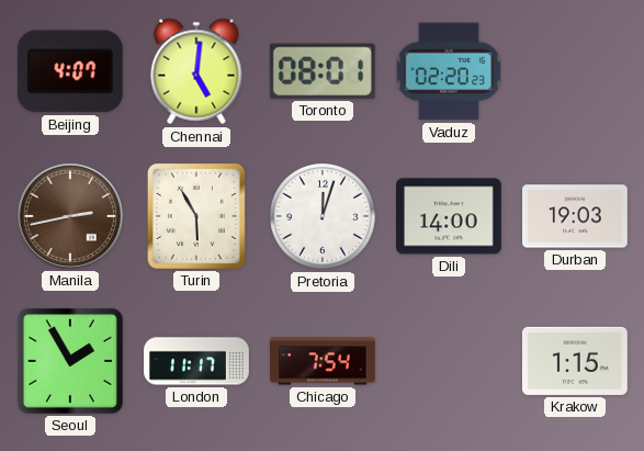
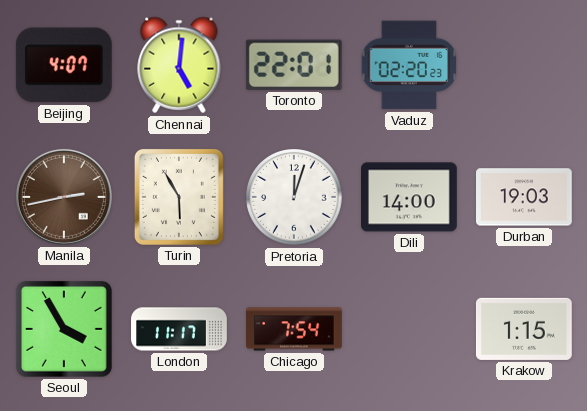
Toronto: 08:01 -> 22:01
Seoul: 1:55 -> 3:55
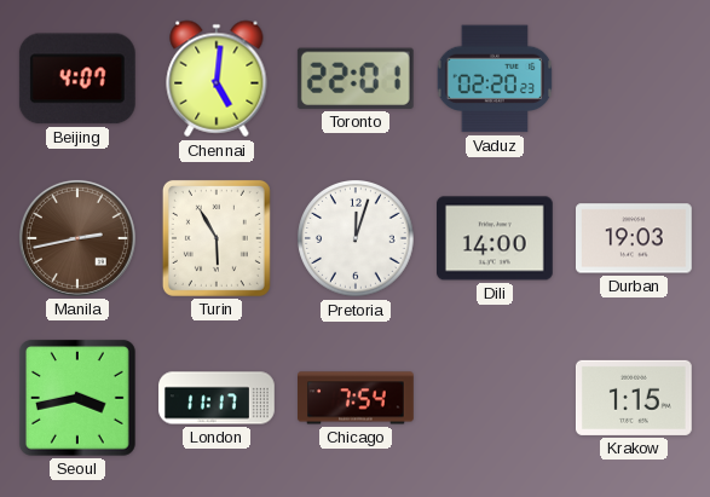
Seoul: 3:55 -> 3:43
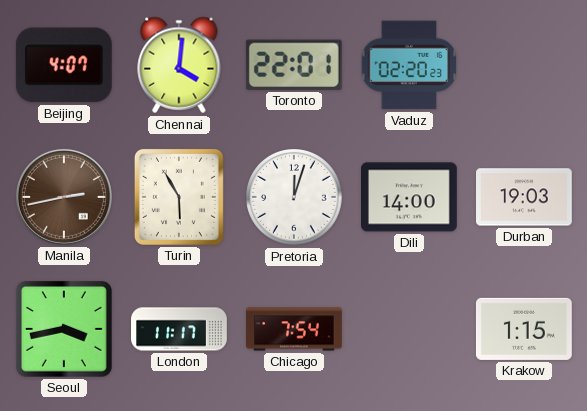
Chennai: 5:01 -> 4:01
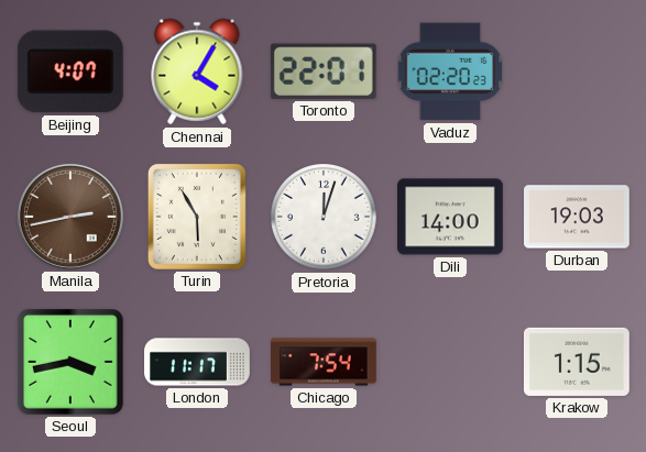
Chennai: 4:01 -> 4:05
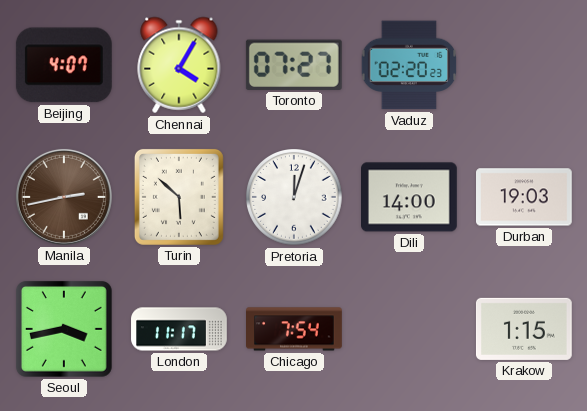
Toronto: 22:01 -> 07:27
Turin: 5:55 -> 5:52
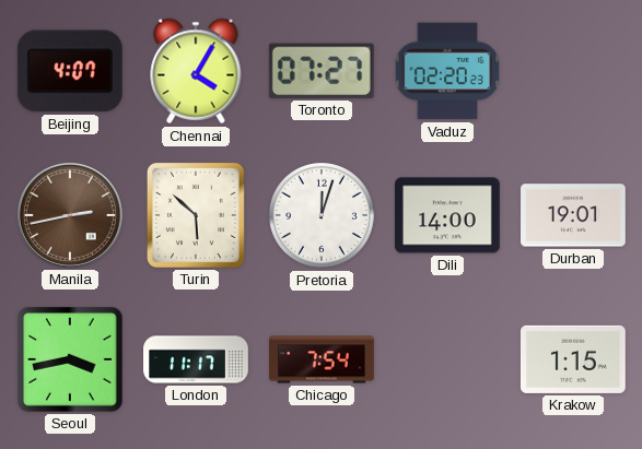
Durban: 19:03 -> 19:01
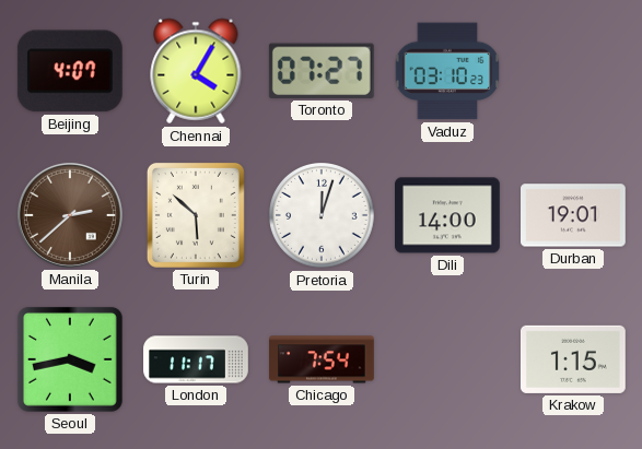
Vaduz: 02:20 -> 03:10
Manila: 2:43 -> 2:38
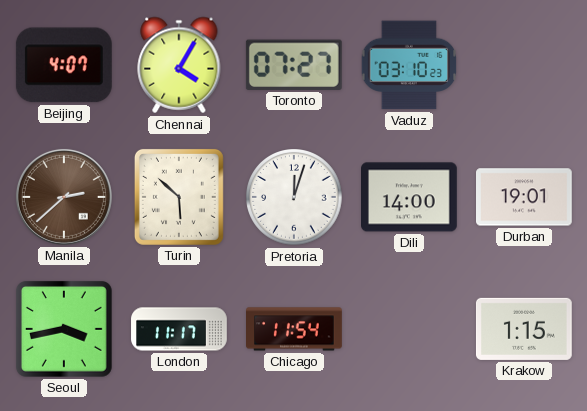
Chicago: 7:54 -> 11:54
